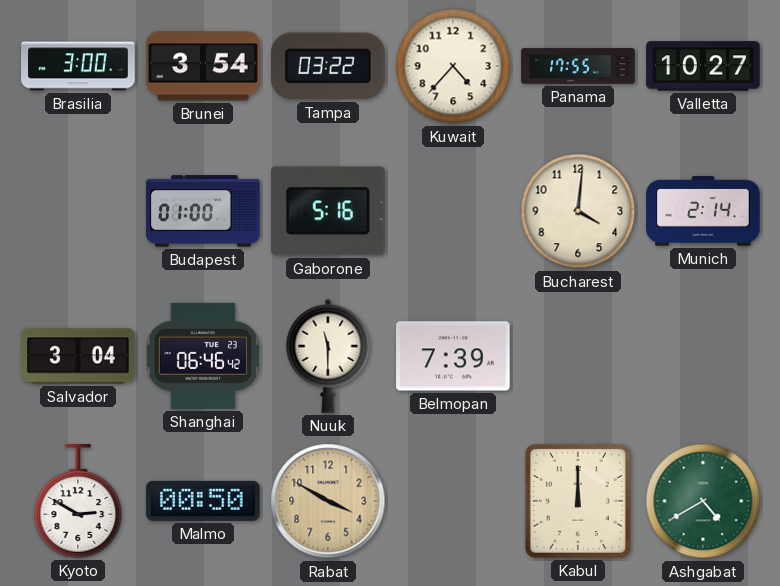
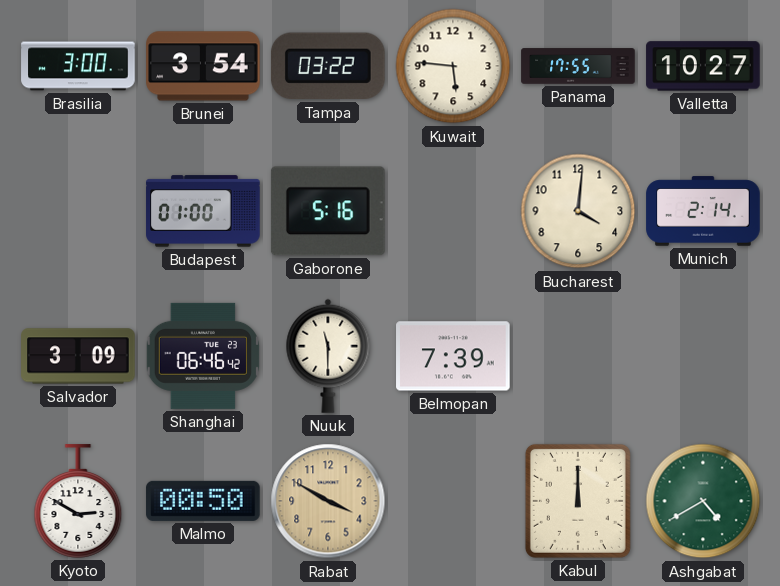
Kuwait: 4:37 -> 5:46
Salvador: 3:04 -> 3:09
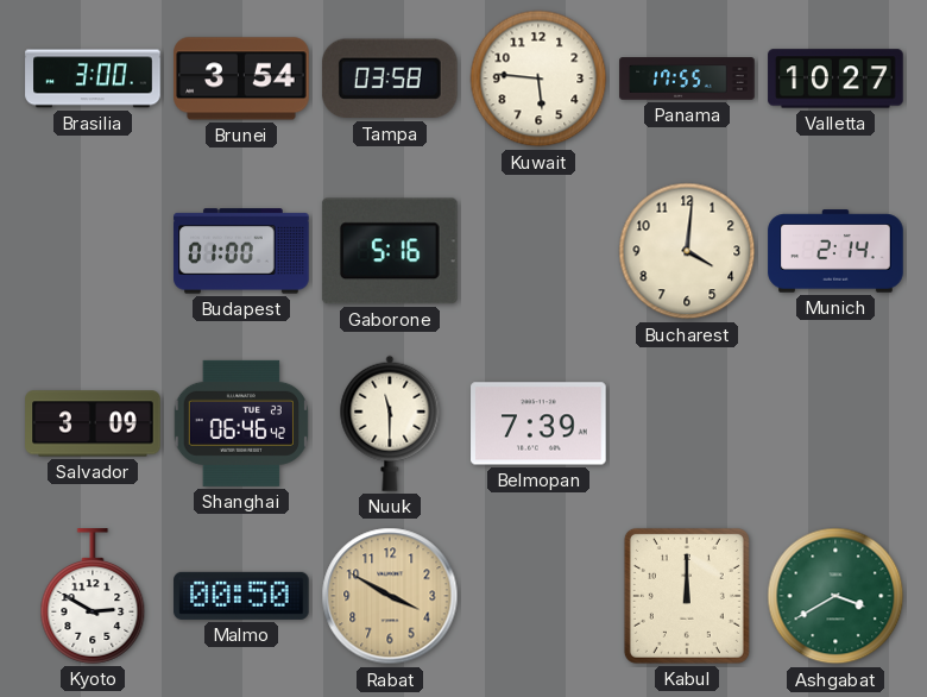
Tampa: 03:22 -> 03:58
Ashgabat: 4:40 -> 3:40
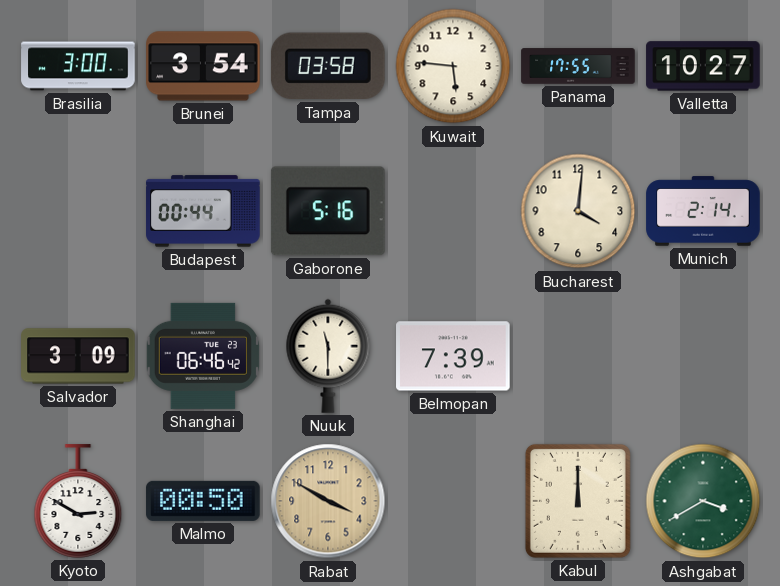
Budapest: 01:00 -> 00:44
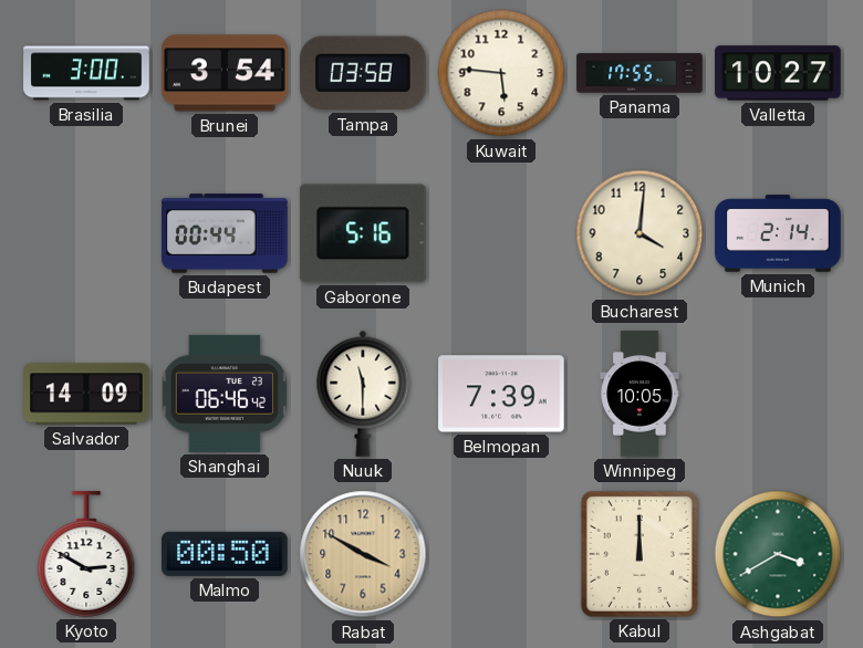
Salvador: 3:09 -> 14:09
Winnipeg: none -> 10:05
